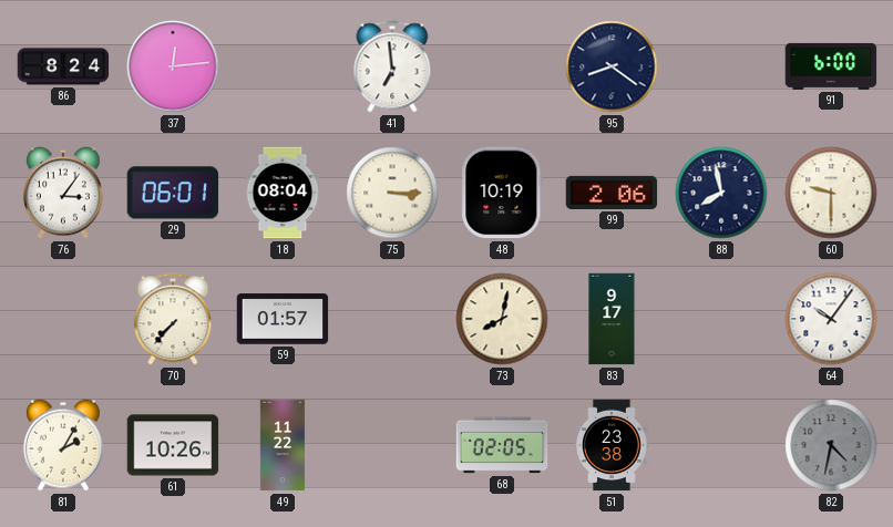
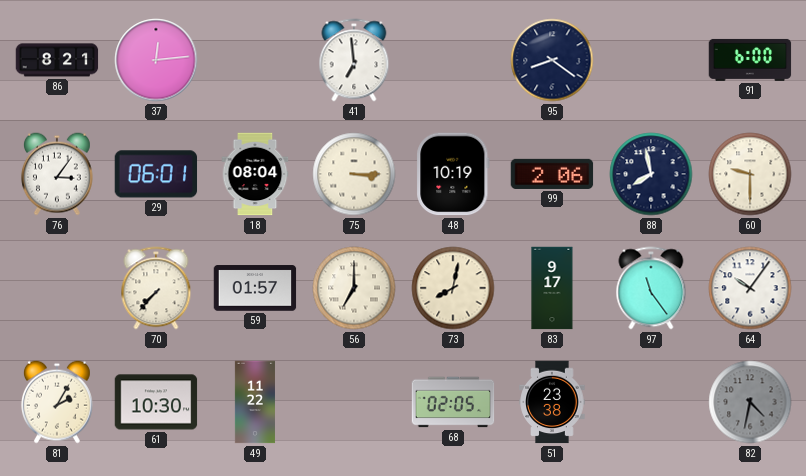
86: 8:24 -> 8:21
56: none -> 7:00
97: none -> 11:24
61: 10:26 -> 10:30
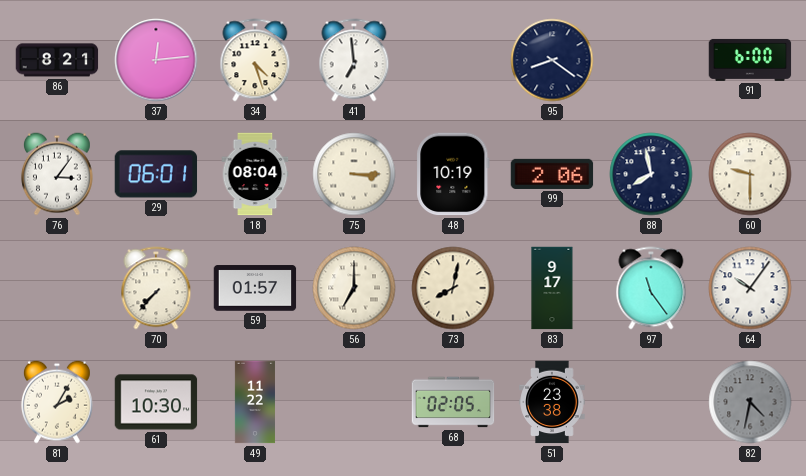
34: none -> 4:27
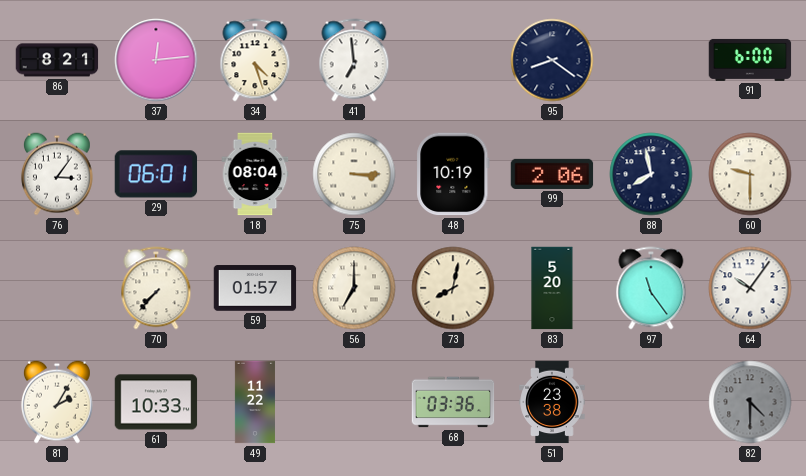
83: 9:17 -> 5:20
61: 10:30 -> 10:33
68: 02:05 -> 03:36
82: 4:32 -> 4:30
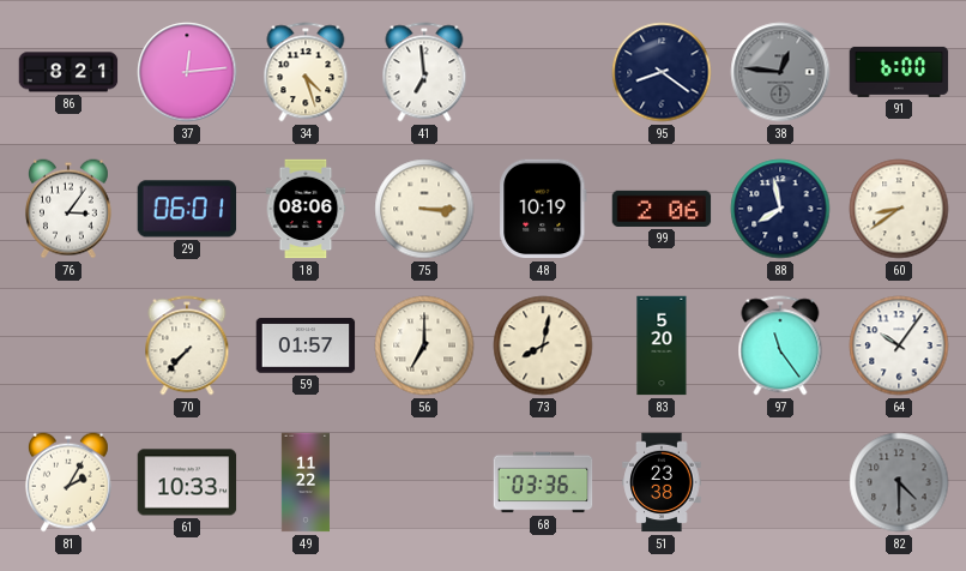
38: none -> 12:46
18: 08:04 -> 08:06
60: 9:30 -> 8:39
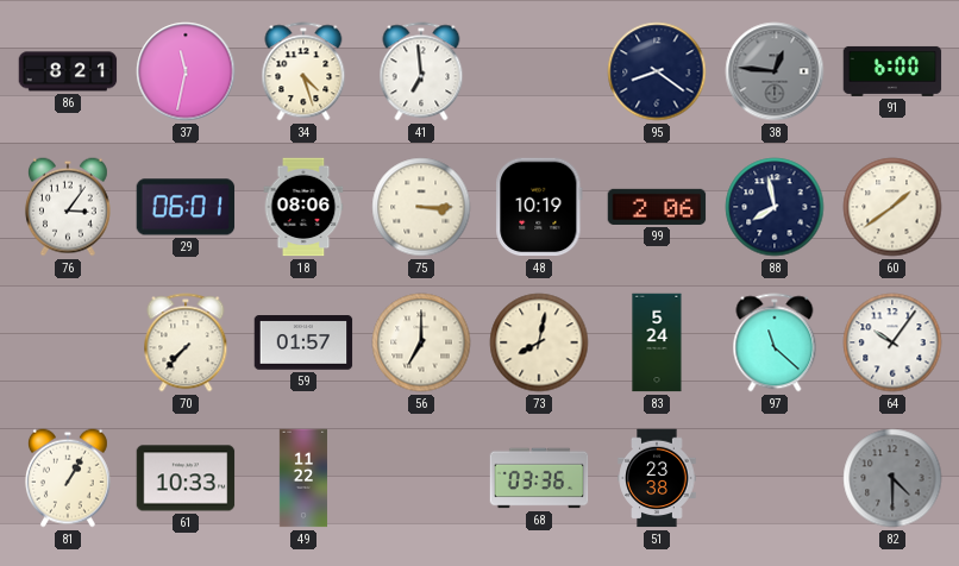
37: 12:14 -> 11:32
60: 8:39 -> 1:39
83: 5:20 -> 5:24
97: 11:24 -> 11:22
81: 2:05 -> 1:05
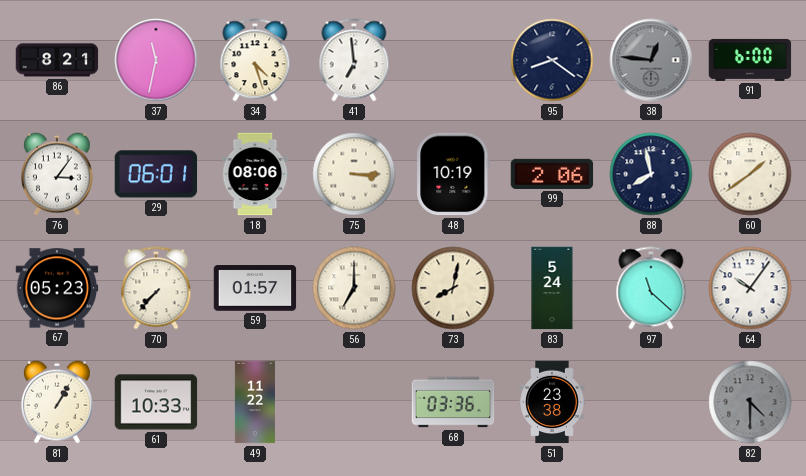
67: none -> 05:23
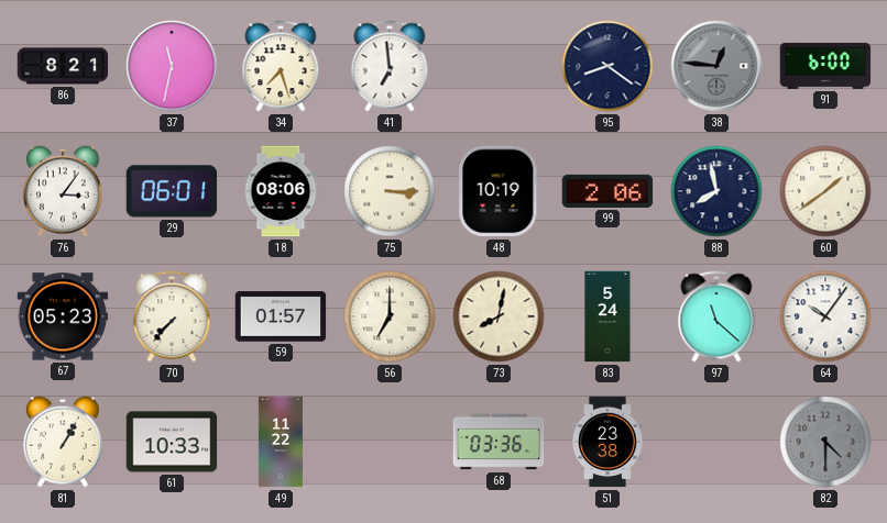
34: 4:27 -> 7:27
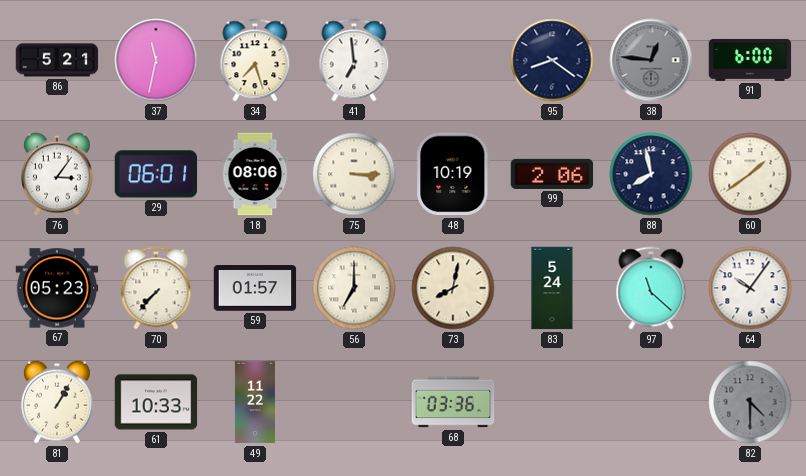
86: 8:21 -> 5:21
51: 23:38 -> none
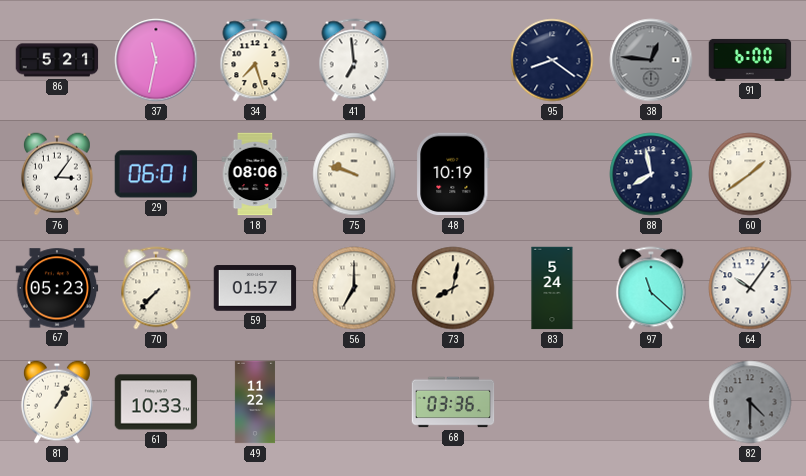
75: 3:15 -> 9:48
99: 2:06 -> none
